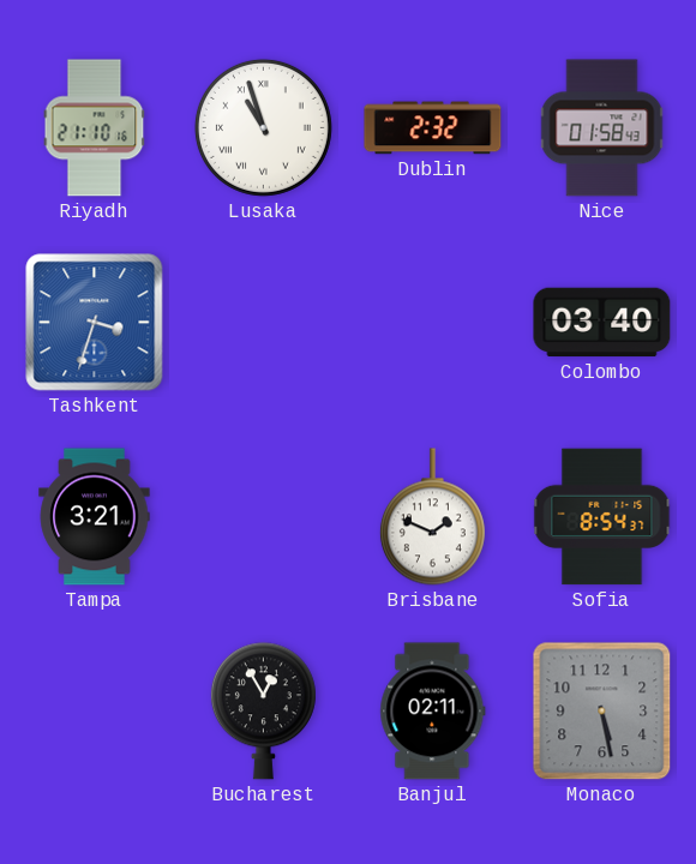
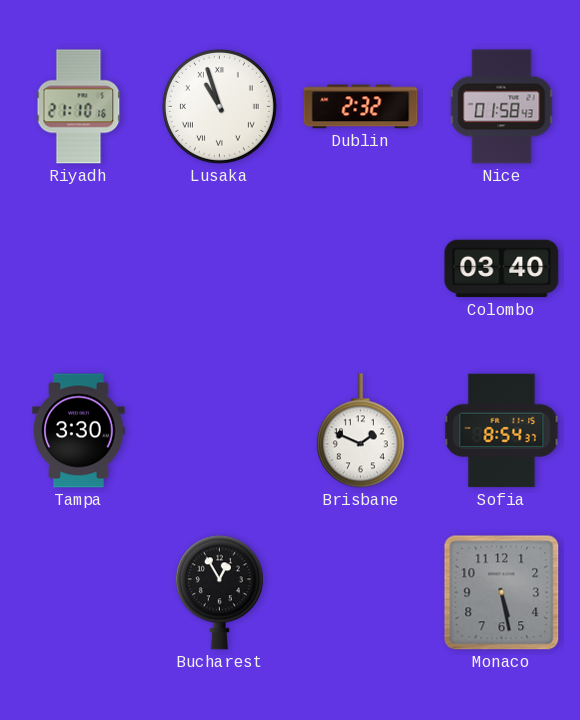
Tashkent: 3:33 -> none
Tampa: 3:21 -> 3:30
Banjul: 02:11 -> none
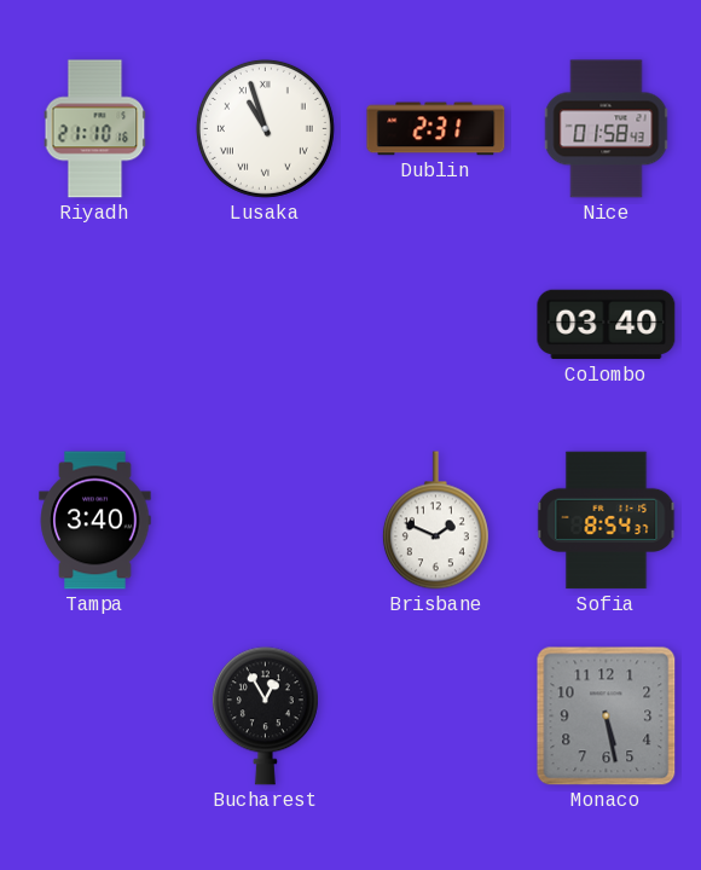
Dublin: 2:32 -> 2:31
Tampa: 3:30 -> 3:40
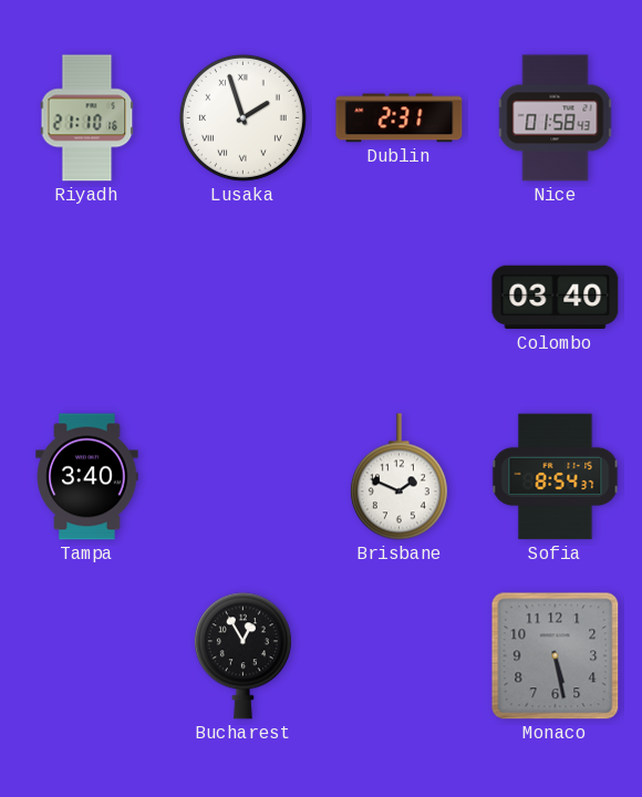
Lusaka: 10:57 -> 1:57
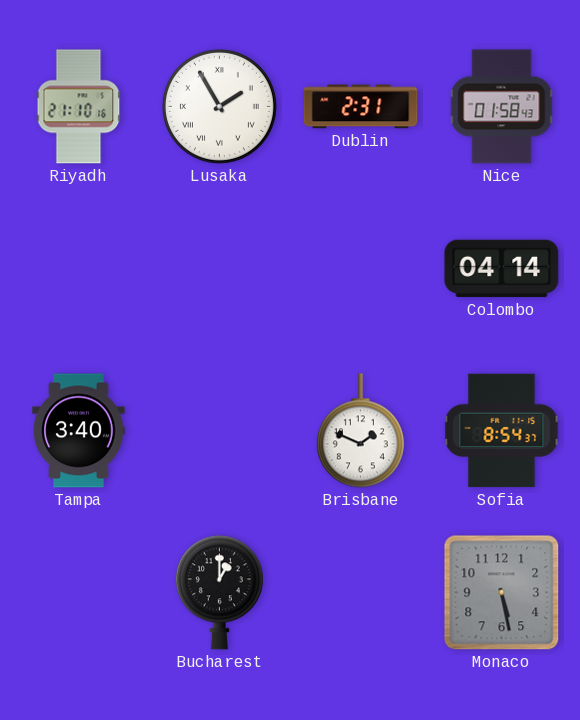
Lusaka: 1:57 -> 1:55
Colombo: 03:40 -> 04:14
Bucharest: 12:55 -> 1:00
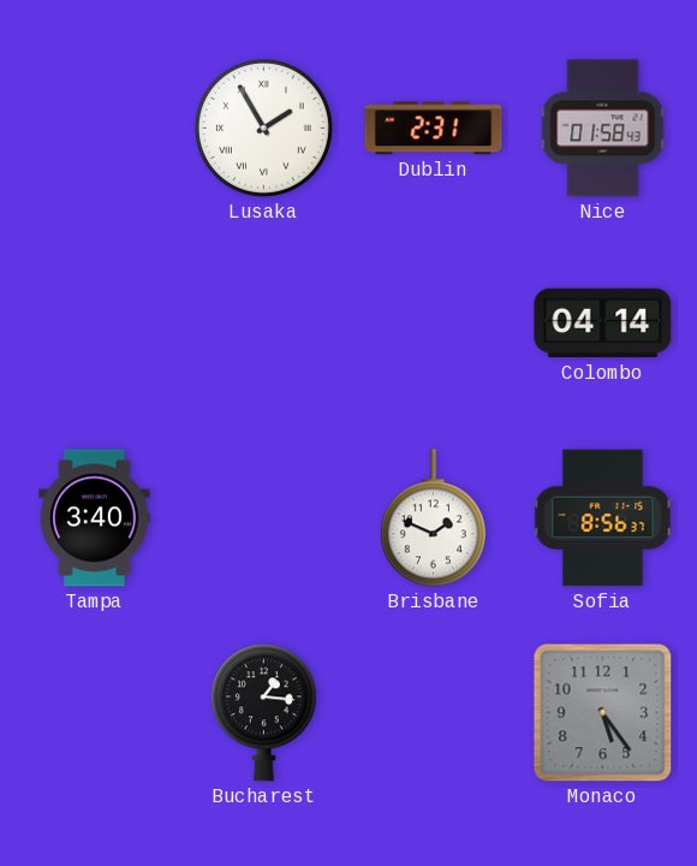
Riyadh: 21:10 -> none
Sofia: 8:54 -> 8:56
Bucharest: 1:00 -> 1:16
Monaco: 5:28 -> 5:24
